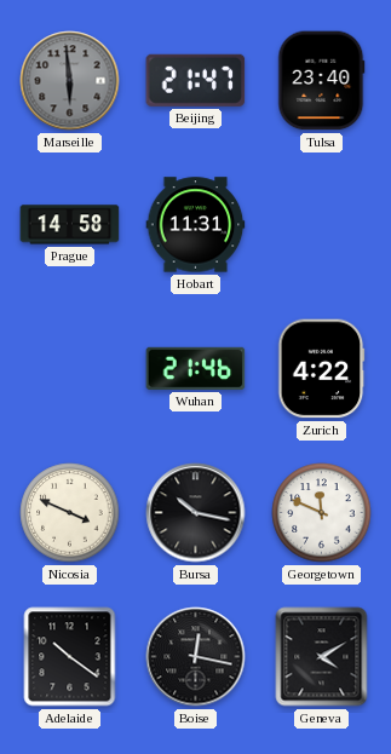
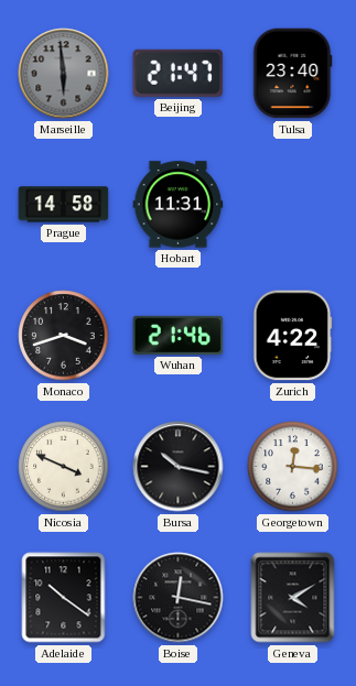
Monaco: none -> 3:42
Georgetown: 11:49 -> 12:16
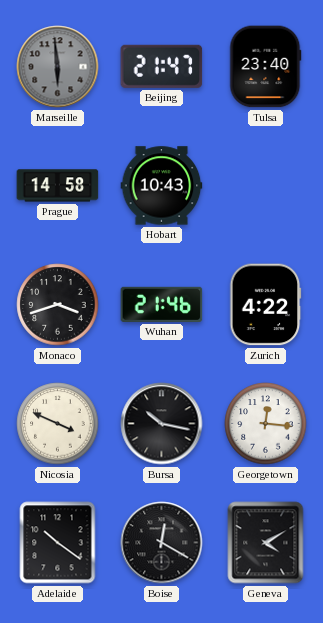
Hobart: 11:31 -> 10:43
Boise: 12:17 -> 12:20
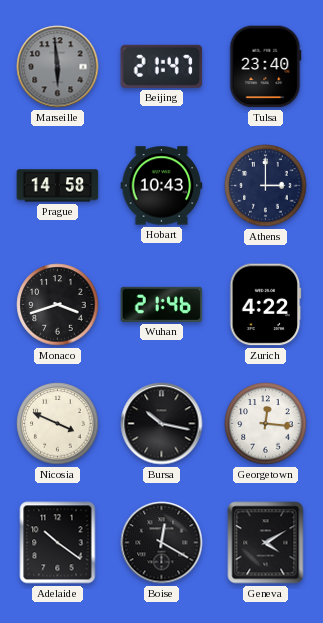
Athens: none -> 3:00
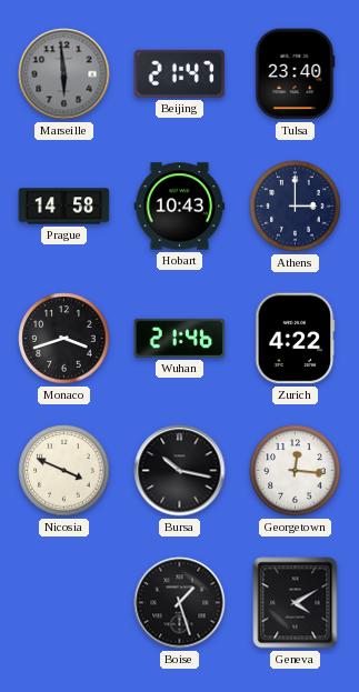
Adelaide: 10:21 -> none
Boise: 12:20 -> 1:27
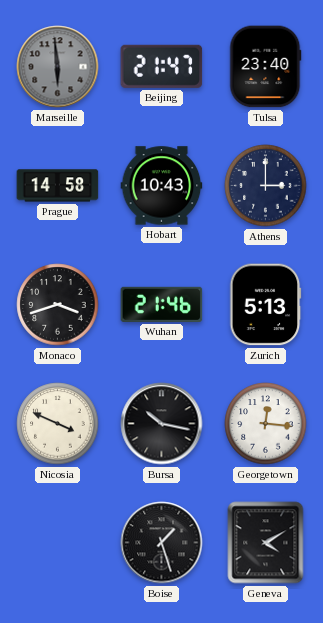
Zurich: 4:22 -> 5:13
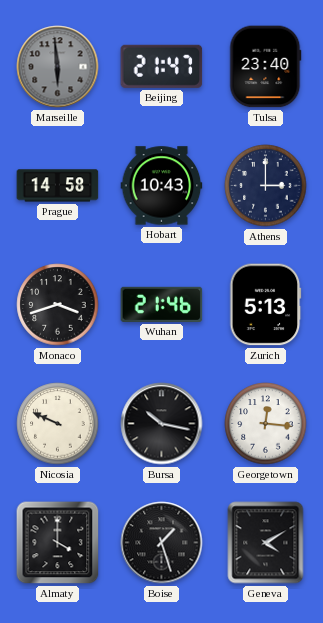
Nicosia: 3:49 -> 9:49
Almaty: none -> 4:00
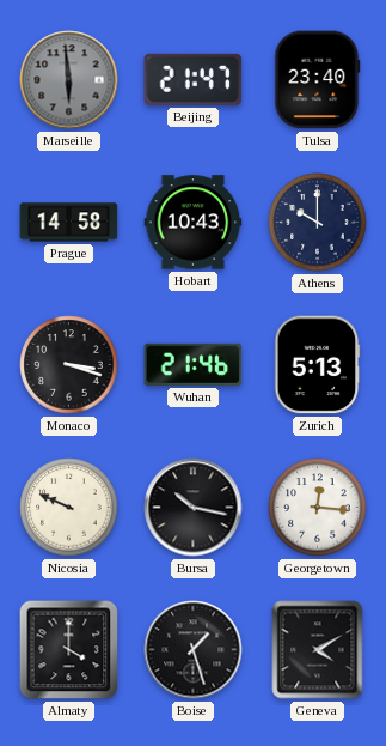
Athens: 3:00 -> 10:00
Monaco: 3:42 -> 3:18
